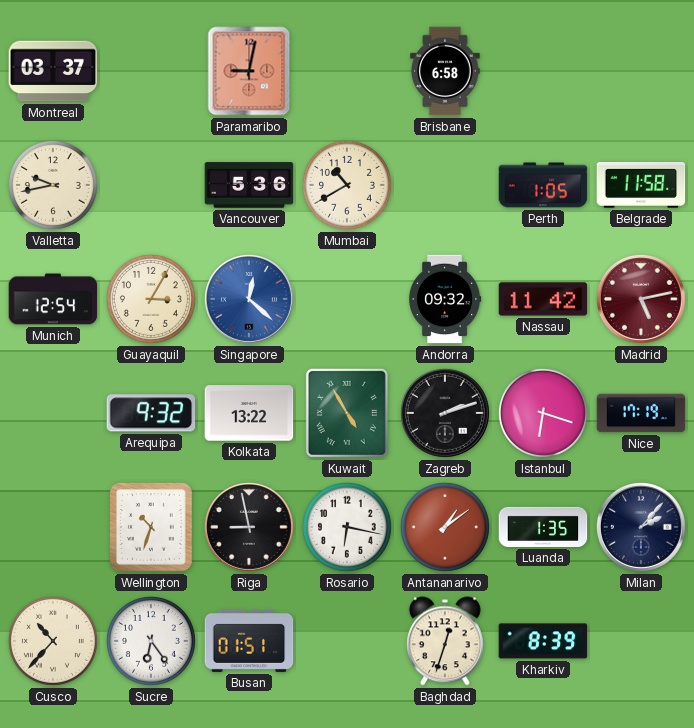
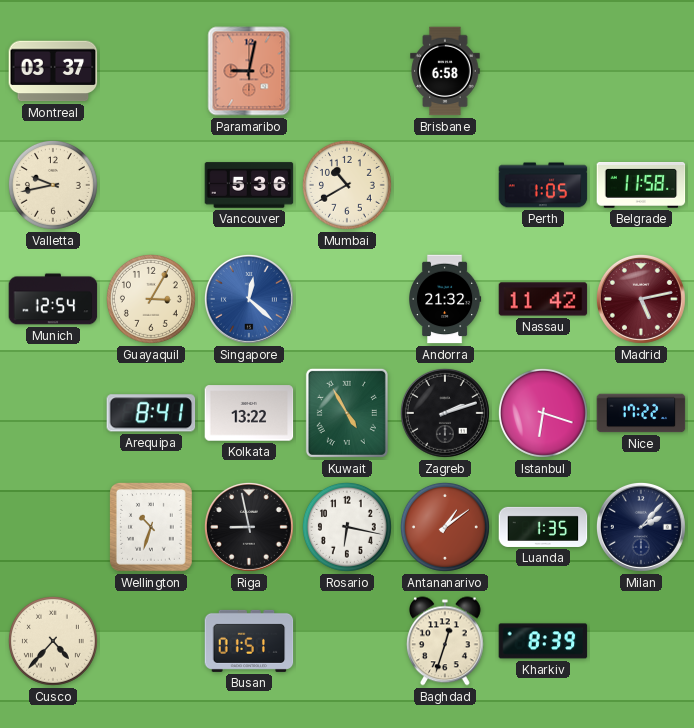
Andorra: 09:32 -> 21:32
Arequipa: 9:32 -> 8:41
Nice: 17:19 -> 17:22
Cusco: 10:37 -> 4:37
Sucre: 6:24 -> none
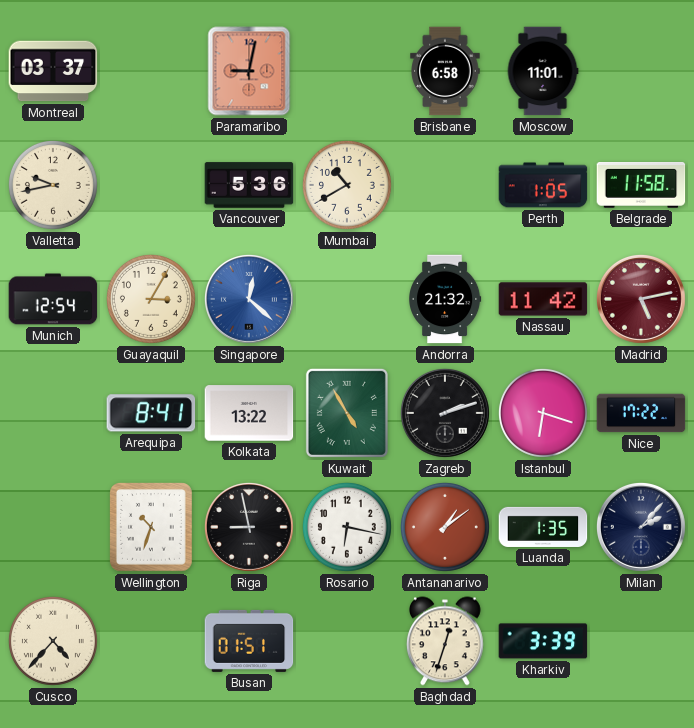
Moscow: none -> 11:01
Kharkiv: 8:39 -> 3:39
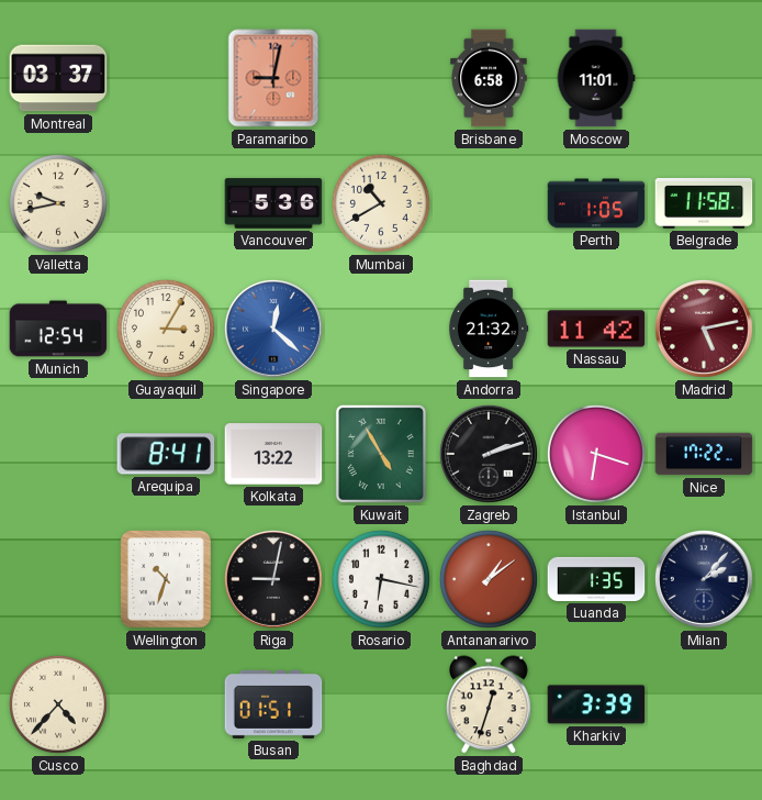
Riga: 8:58 -> 9:02
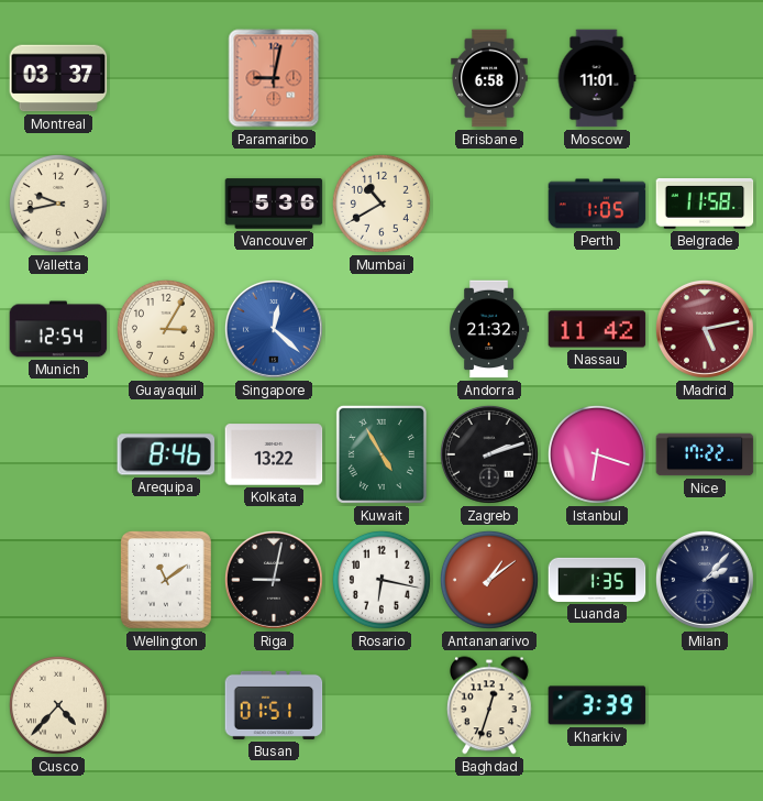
Arequipa: 8:41 -> 8:46
Wellington: 10:33 -> 11:09
